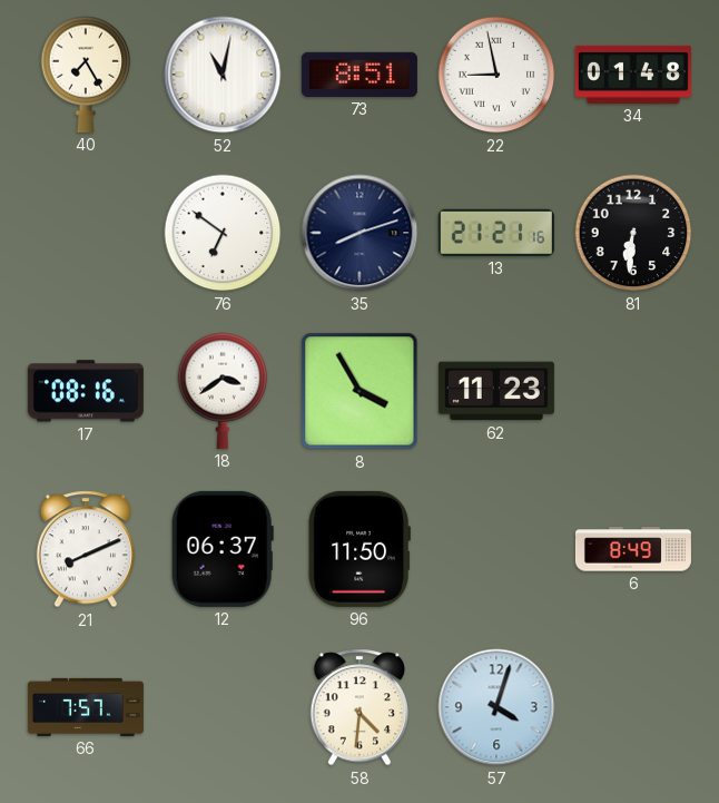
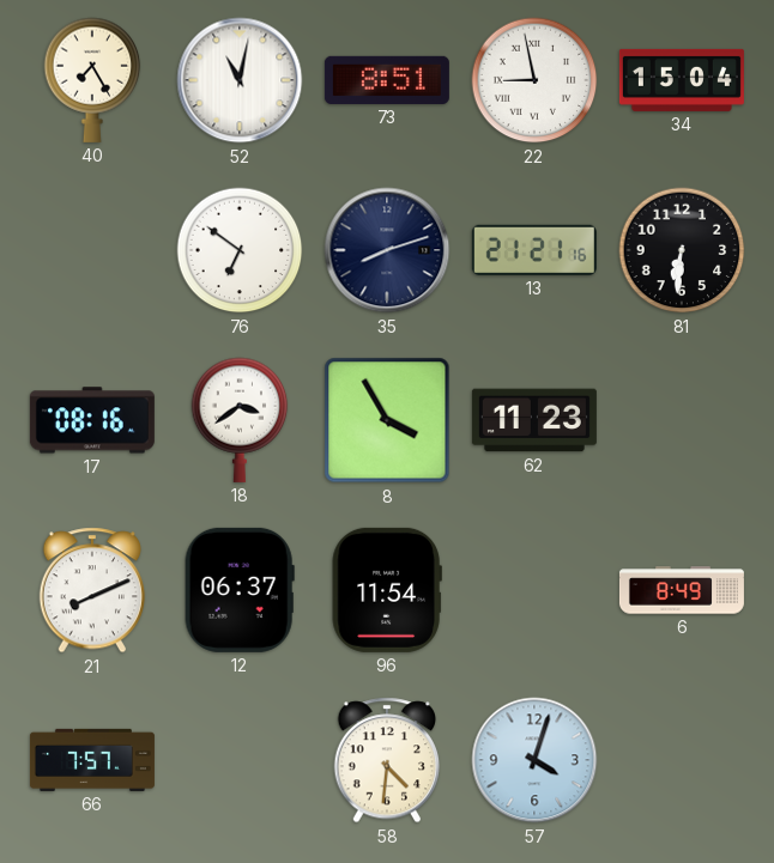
34: 01:48 -> 15:04
96: 11:50 -> 11:54
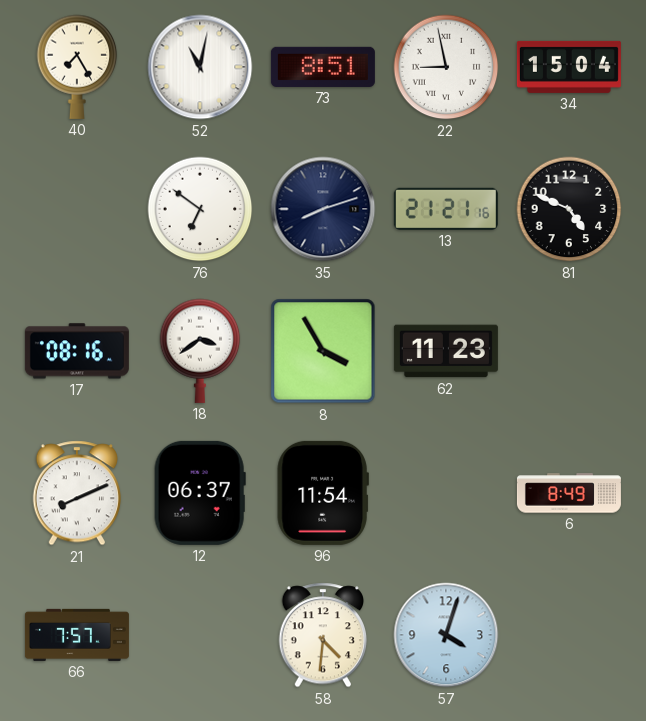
81: 6:31 -> 4:49
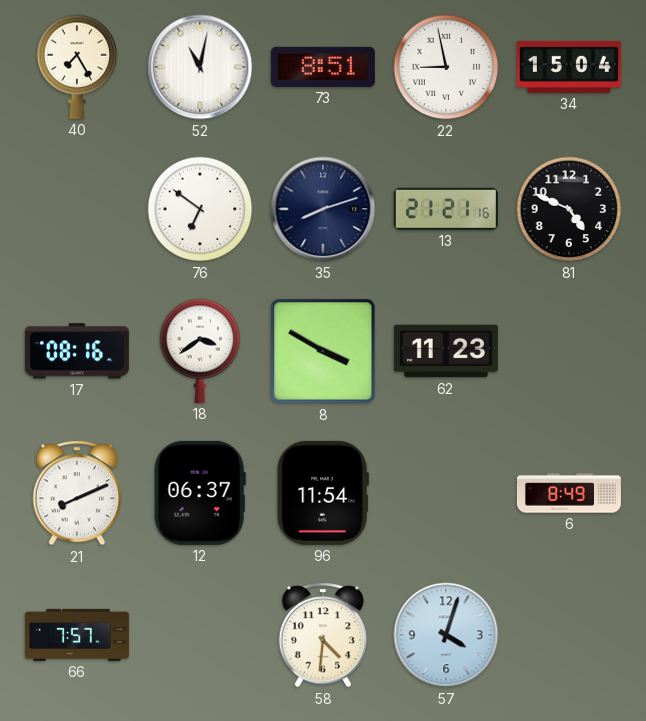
8: 3:55 -> 3:50
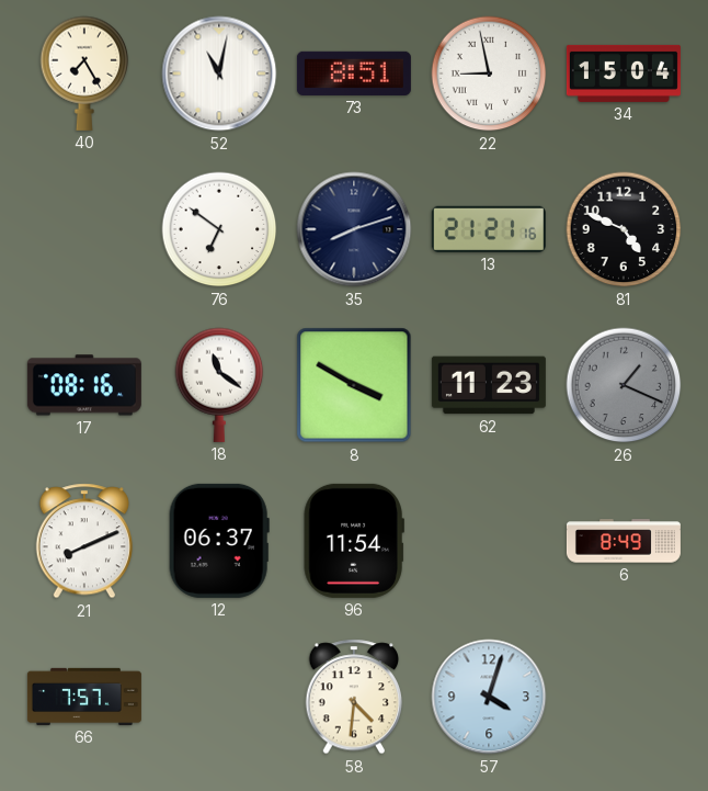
18: 3:39 -> 11:21
26: none -> 1:19
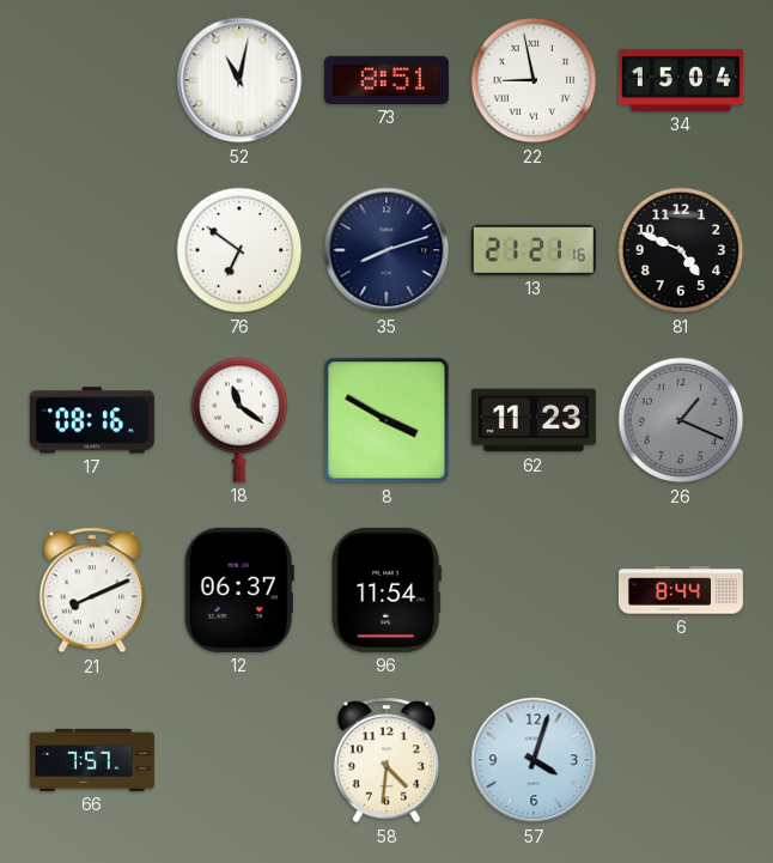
40: 7:25 -> none
6: 8:49 -> 8:44
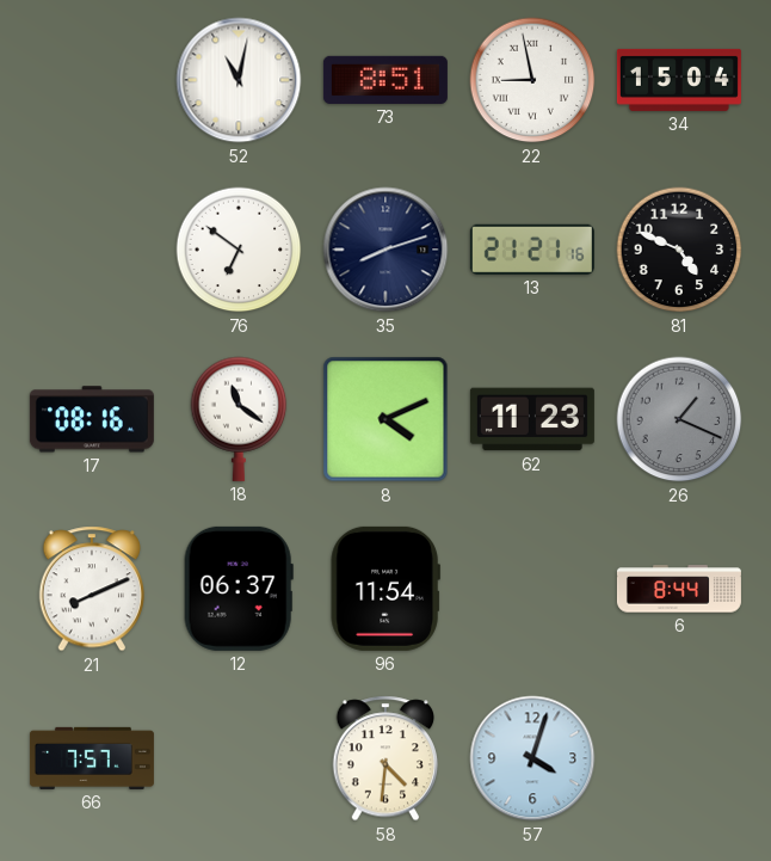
8: 3:50 -> 4:11
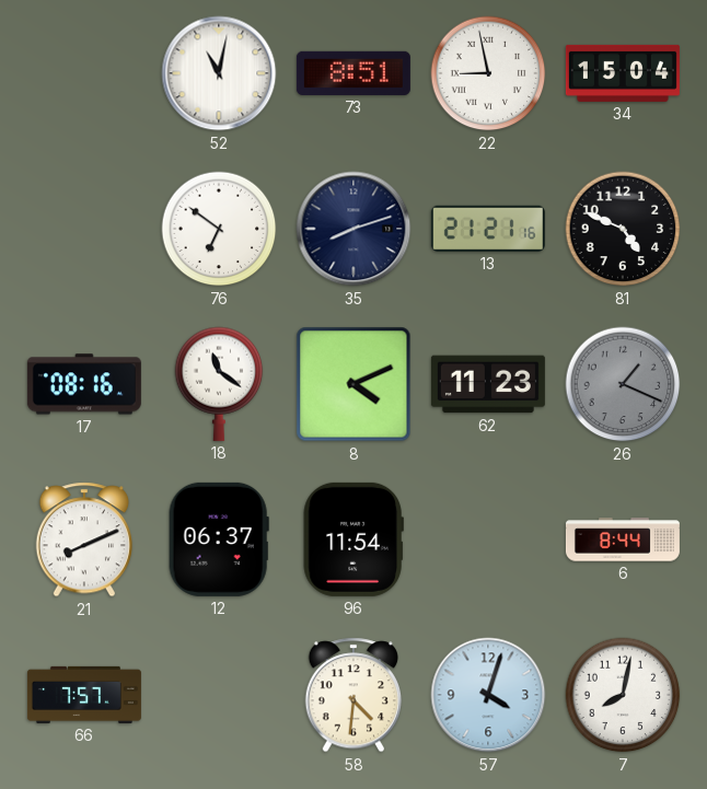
7: none -> 8:02
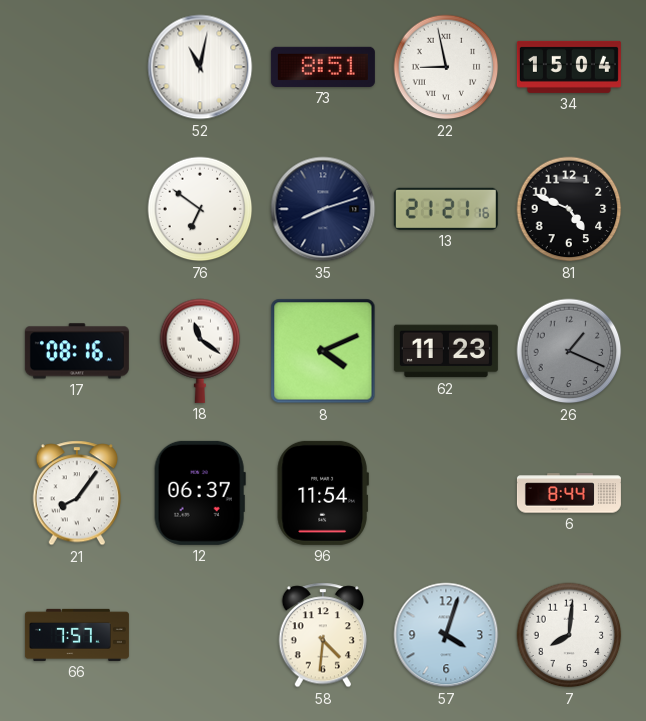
21: 8:11 -> 8:06
7: 8:02 -> 8:01
